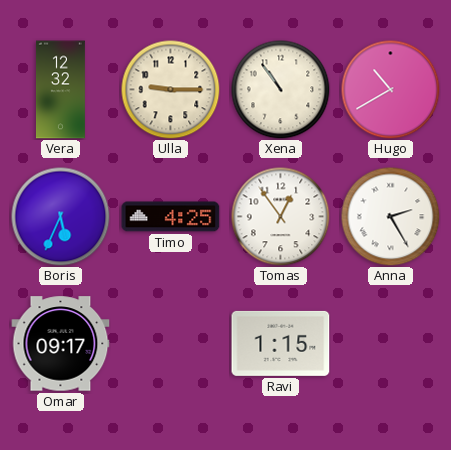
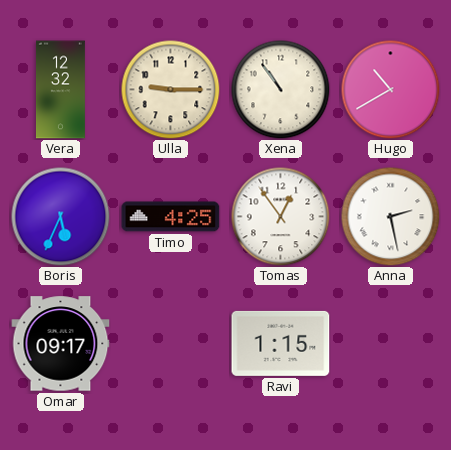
Anna: 2:25 -> 2:28
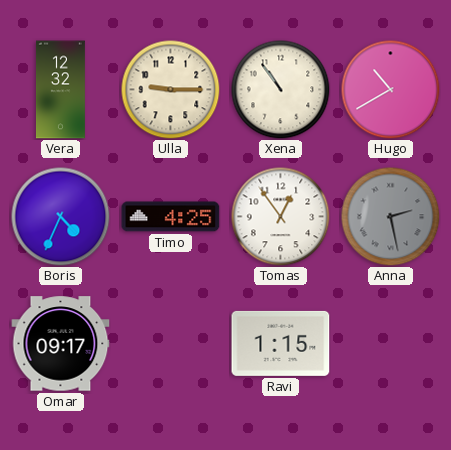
Boris: 5:34 -> 4:34
Anna dial: white -> grey
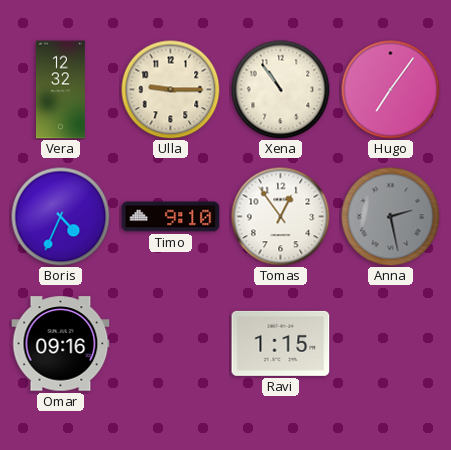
Hugo: 10:40 -> 7:06
Timo: 4:25 -> 9:10
Omar: 09:17 -> 09:16
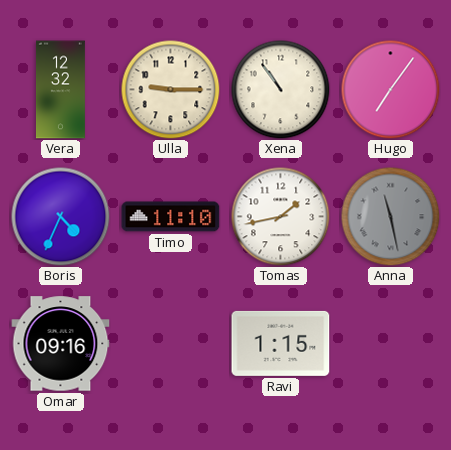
Timo: 9:10 -> 11:10
Tomas: 12:54 -> 1:43
Anna: 2:28 -> 11:28
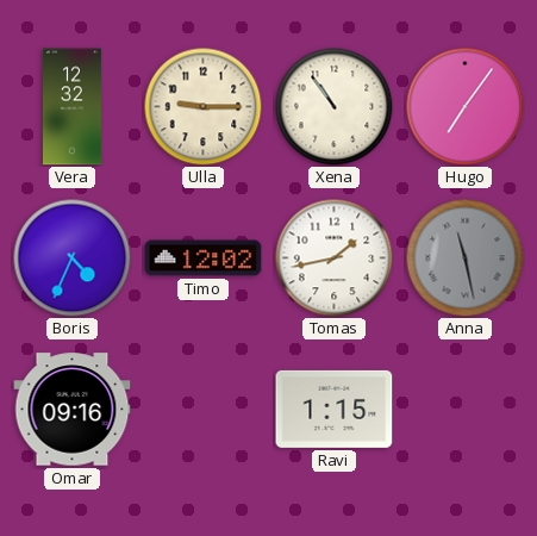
Timo: 11:10 -> 12:02
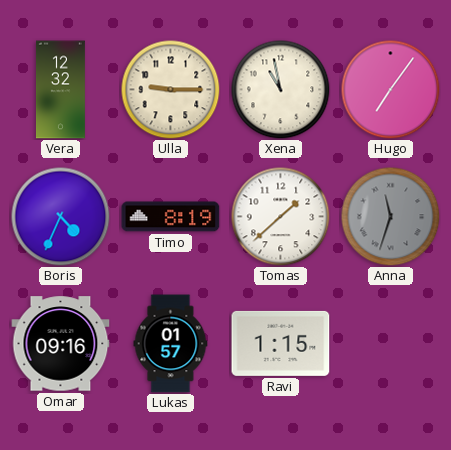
Xena: 10:54 -> 10:58
Timo: 12:02 -> 8:19
Tomas: 1:43 -> 1:38
Anna: 11:28 -> 11:33
Lukas: none -> 01:57
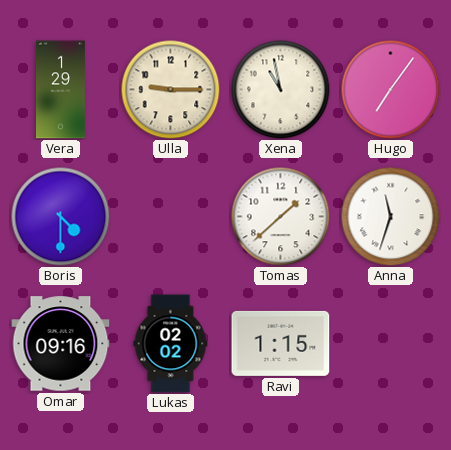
Vera: 12:32 -> 1:29
Boris: 4:34 -> 4:30
Timo: 8:19 -> none
Anna dial: grey -> white
Lukas: 01:57 -> 02:02
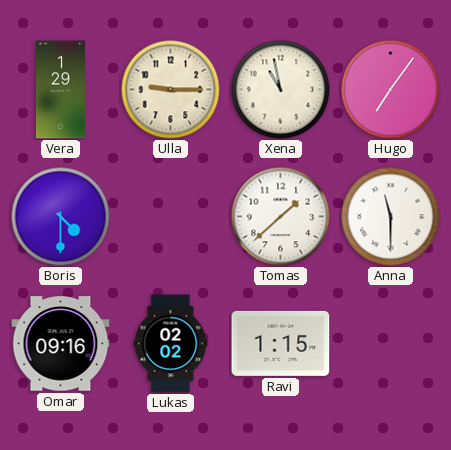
Anna: 11:33 -> 11:30
